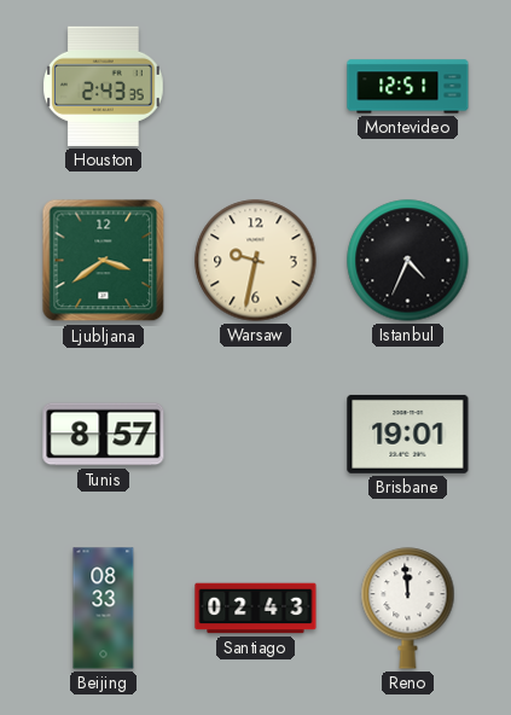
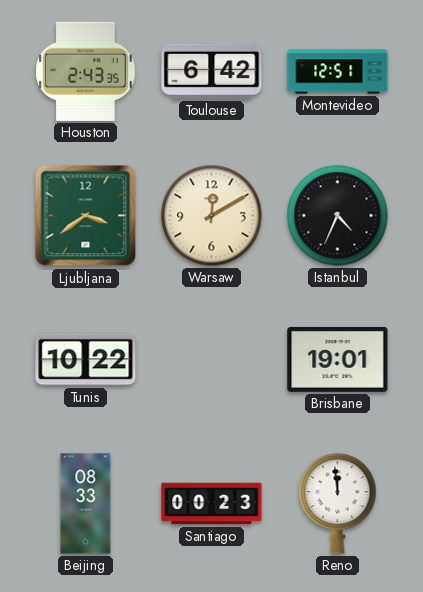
Toulouse: none -> 6:42
Warsaw: 9:32 -> 12:10
Tunis: 8:57 -> 10:22
Santiago: 02:43 -> 00:23
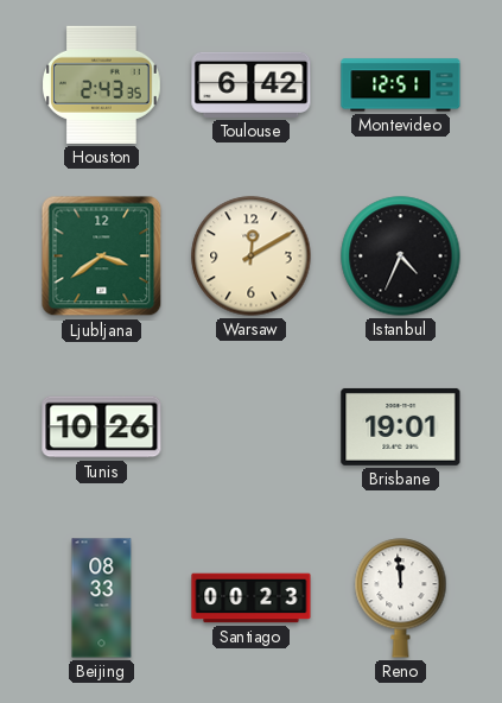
Tunis: 10:22 -> 10:26
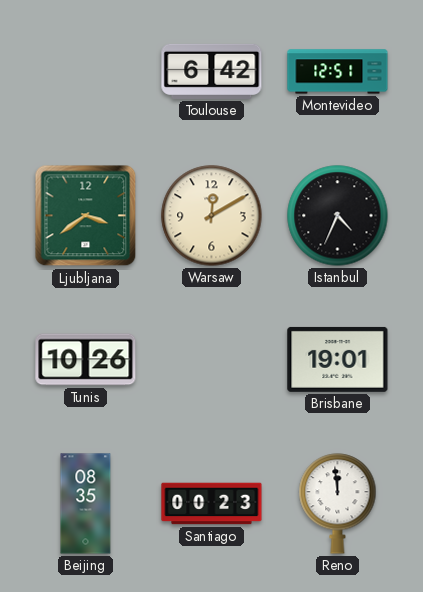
Houston: 2:43 -> none
Beijing: 08:33 -> 08:35
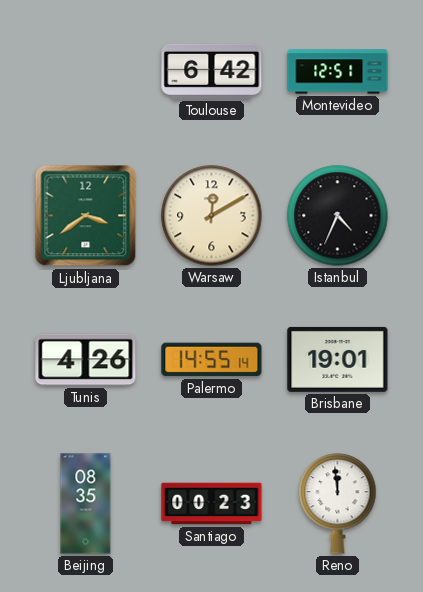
Tunis: 10:26 -> 4:26
Palermo: none -> 14:55
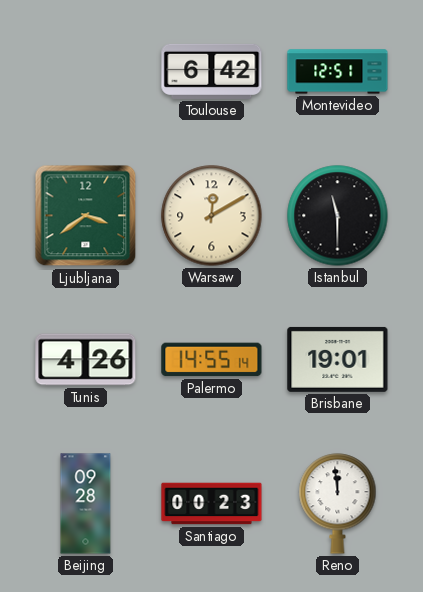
Istanbul: 4:34 -> 11:30
Beijing: 08:35 -> 09:28
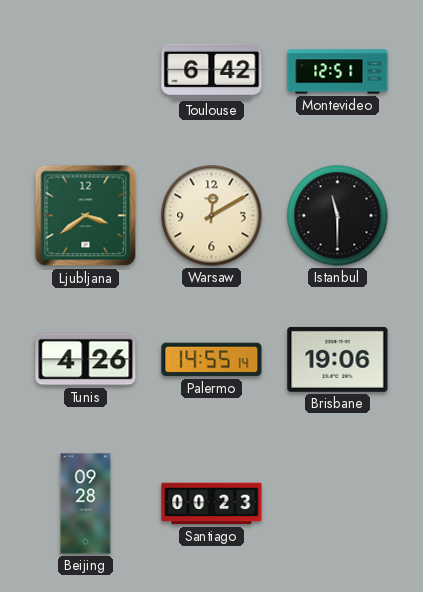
Brisbane: 19:01 -> 19:06
Reno: 11:59 -> none
